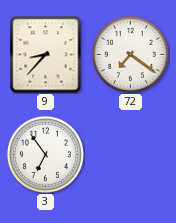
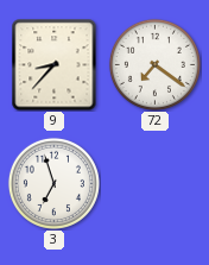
3: 6:54 -> 6:57
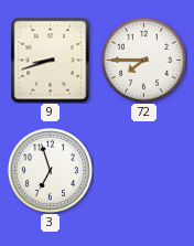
9: 8:37 -> 8:42
72: 7:21 -> 7:45
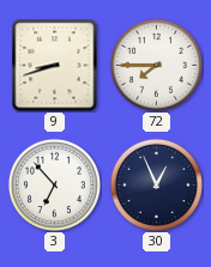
3: 6:57 -> 6:53
30: none -> 12:56
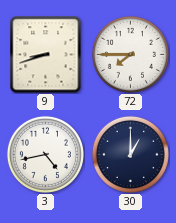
3: 6:53 -> 4:43
30: 12:56 -> 1:00
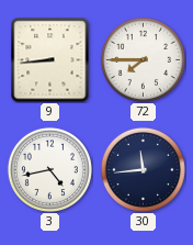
9: 8:42 -> 8:44
30: 1:00 -> 11:44
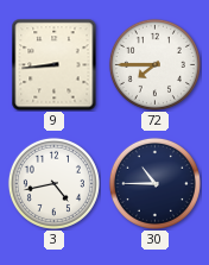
30: 11:44 -> 10:45
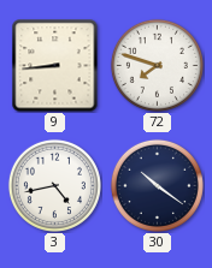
72: 7:45 -> 7:48
30: 10:45 -> 10:21
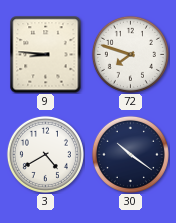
9: 8:44 -> 8:46
3: 4:43 -> 4:40
